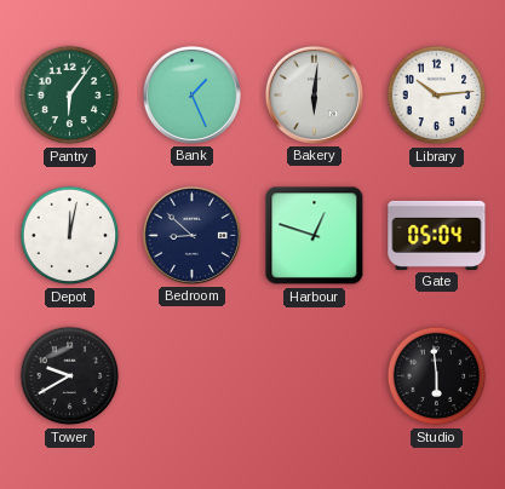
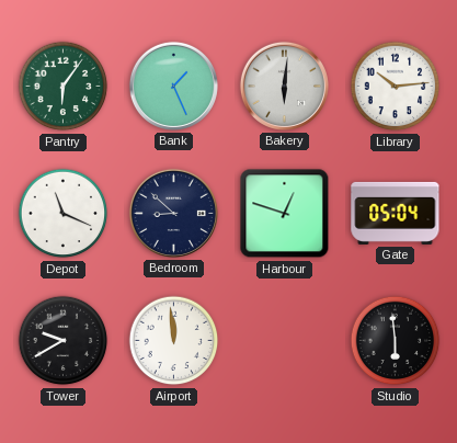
Depot: 12:02 -> 11:19
Airport: none -> 11:59
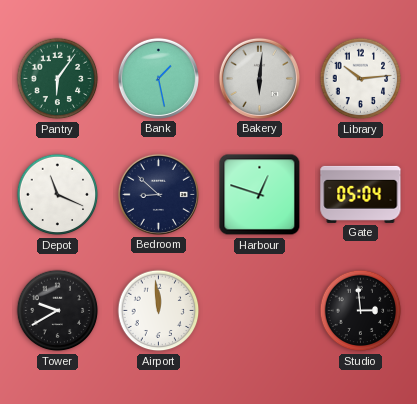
Bank: 1:26 -> 1:28
Studio: 5:59 -> 2:59
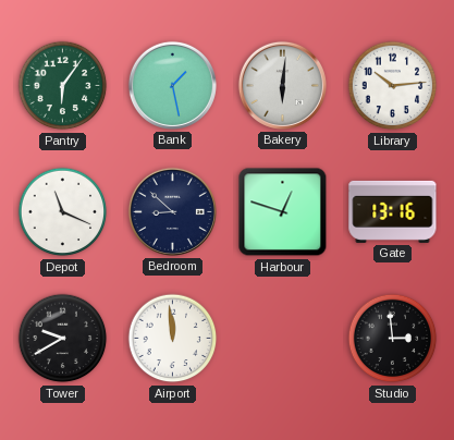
Gate: 05:04 -> 13:16
